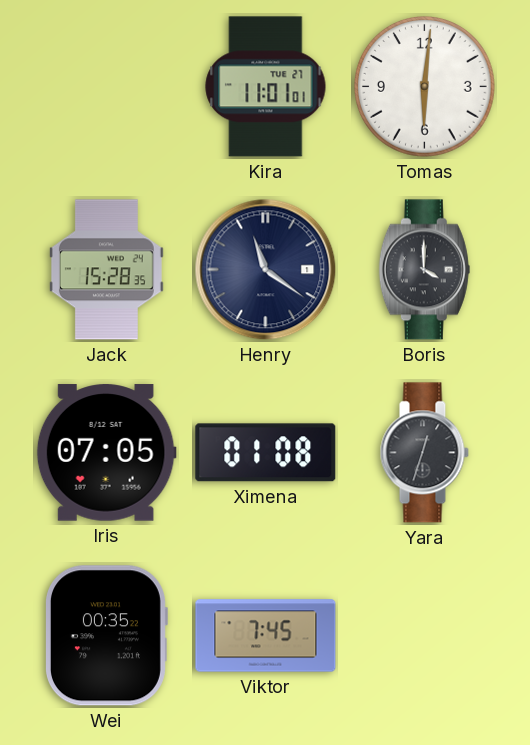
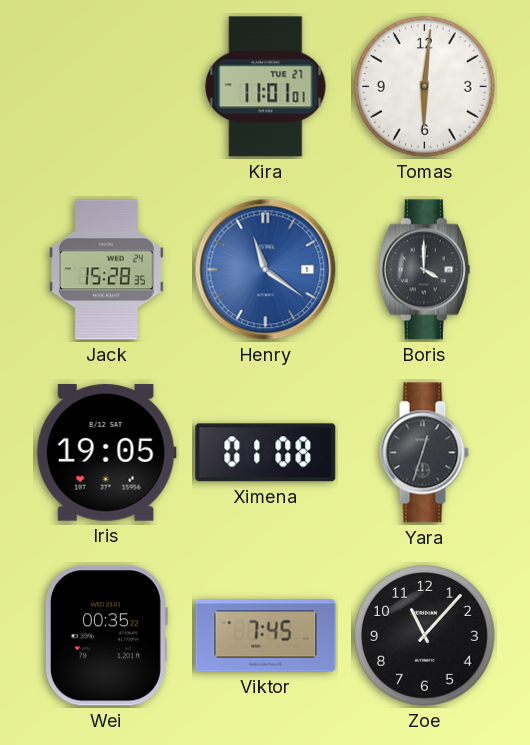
Henry dial: navy -> blue
Iris: 07:05 -> 19:05
Zoe: none -> 11:07
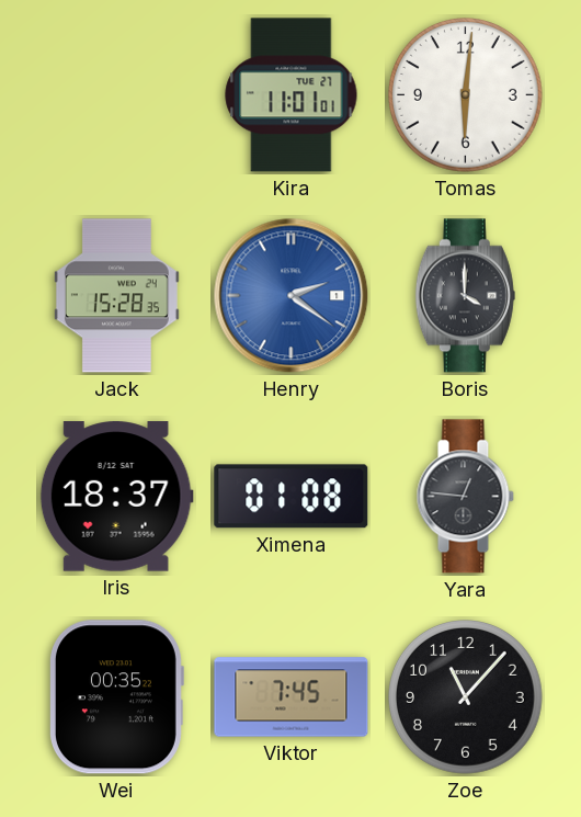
Henry: 11:21 -> 2:21
Iris: 19:05 -> 18:37
Yara: 12:33 -> 12:46
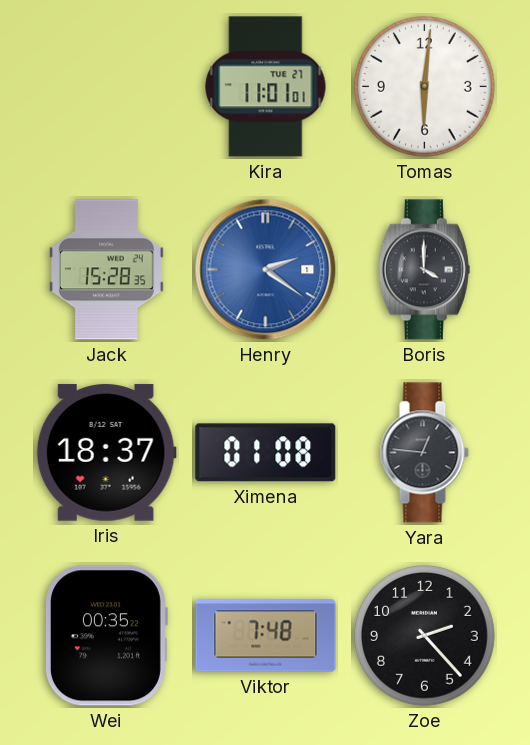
Viktor: 7:45 -> 7:48
Zoe: 11:07 -> 2:23
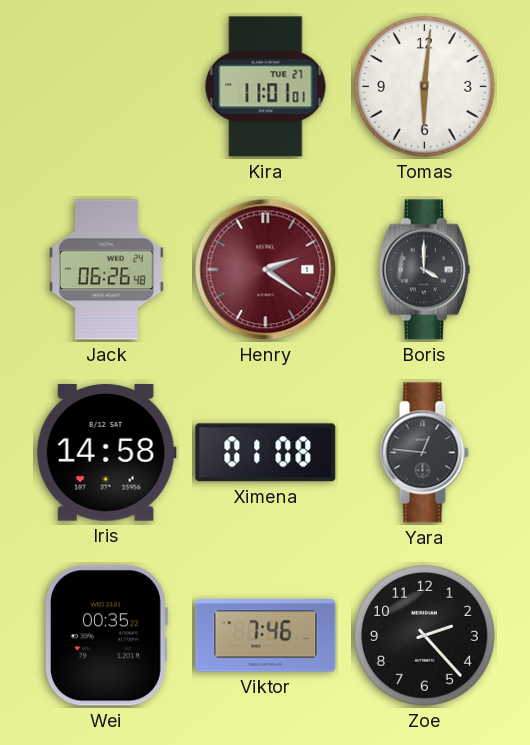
Jack: 15:28 -> 06:26
Henry dial: blue -> burgundy
Iris: 18:37 -> 14:58
Viktor: 7:48 -> 7:46
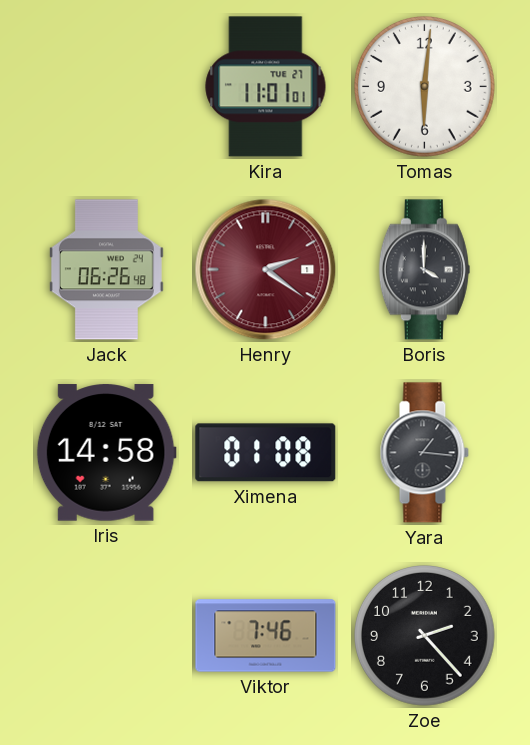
Yara: 12:46 -> 1:16
Wei: 00:35 -> none
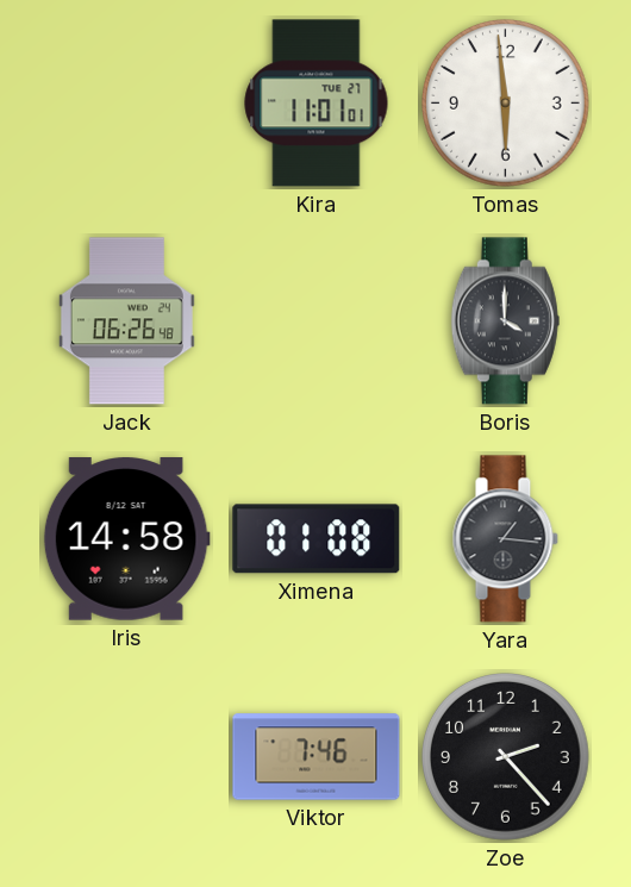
Tomas: 6:01 -> 5:59
Henry: 2:21 -> none
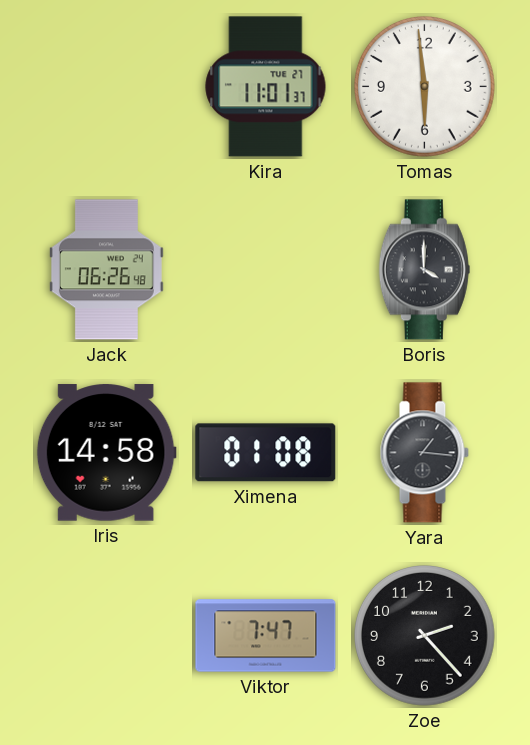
Kira: 11:01:01 -> 11:01:37
Viktor: 7:46 -> 7:47
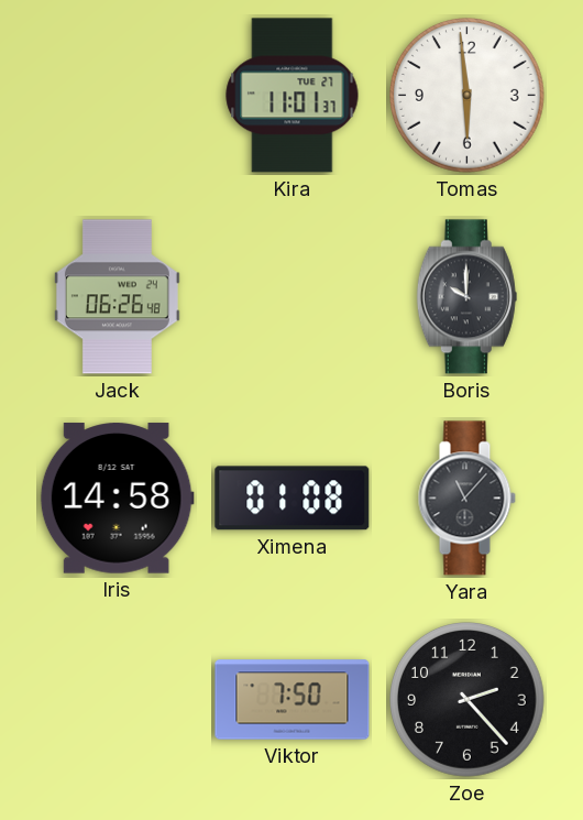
Boris: 4:00 -> 10:00
Yara: 1:16 -> 11:07
Viktor: 7:47 -> 7:50
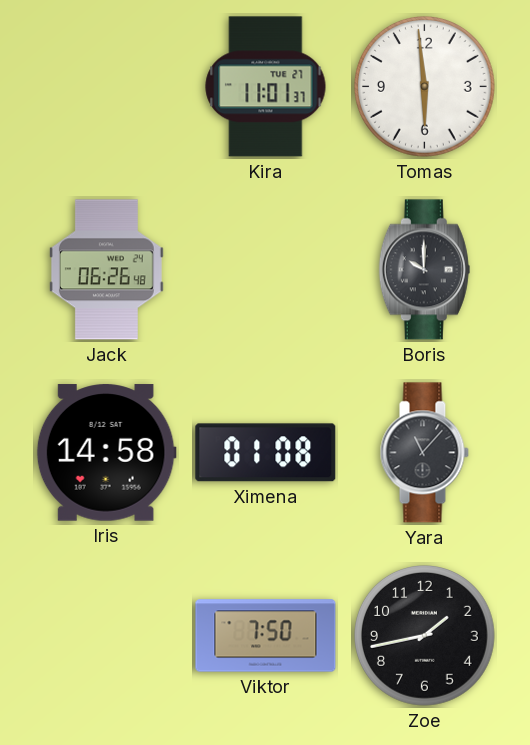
Zoe: 2:23 -> 1:43
